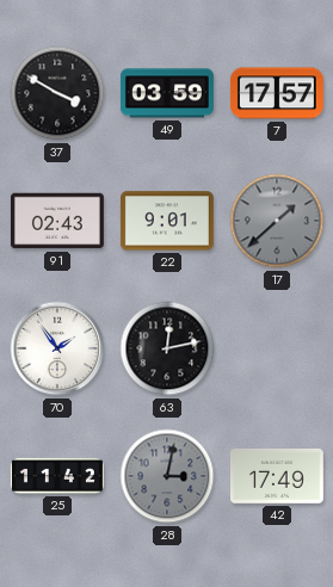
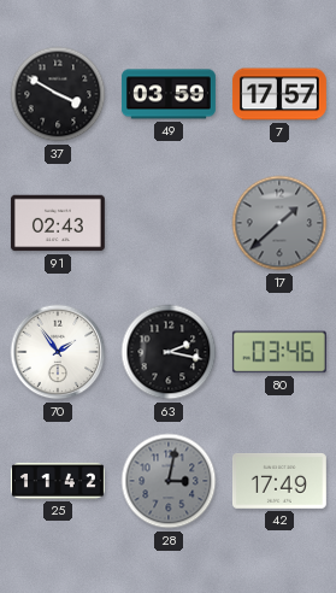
22: 9:01 -> none
63: 12:13 -> 2:17
80: none -> 03:46
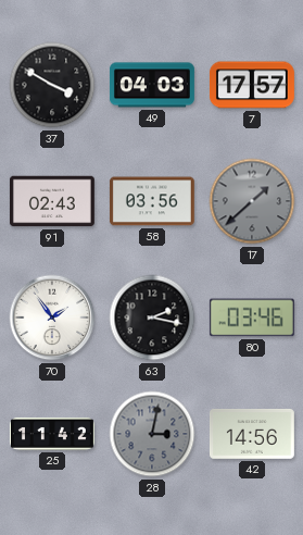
49: 03:59 -> 04:03
58: none -> 03:56
42: 17:49 -> 14:56
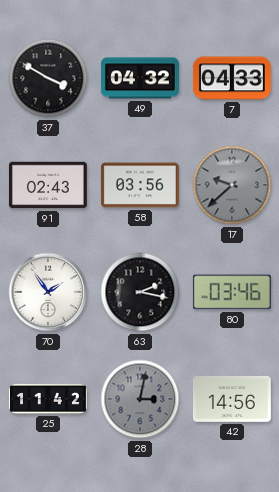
49: 04:03 -> 04:32
7: 17:57 -> 04:33
17: 1:38 -> 9:38
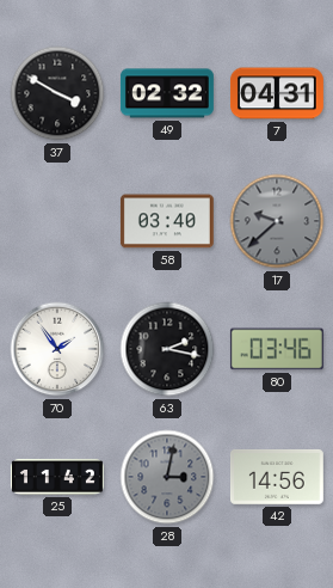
49: 04:32 -> 02:32
7: 04:33 -> 04:31
91: 02:43 -> none
58: 03:56 -> 03:40
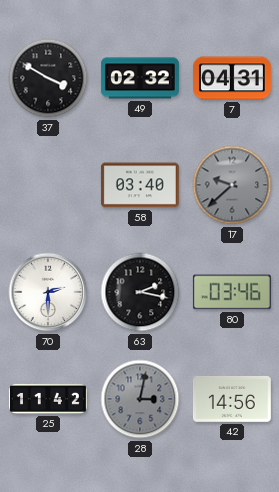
70: 1:54 -> 2:30
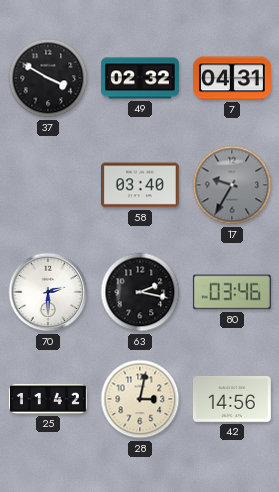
17: 9:38 -> 9:35
28 dial: grey -> cream
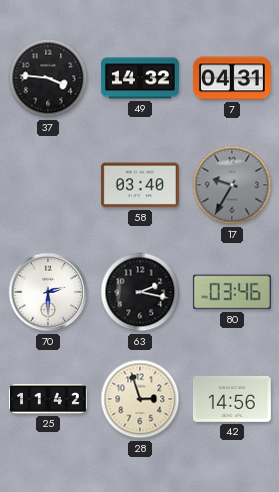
37: 3:50 -> 3:46
49: 02:32 -> 14:32
28: 3:02 -> 2:57
